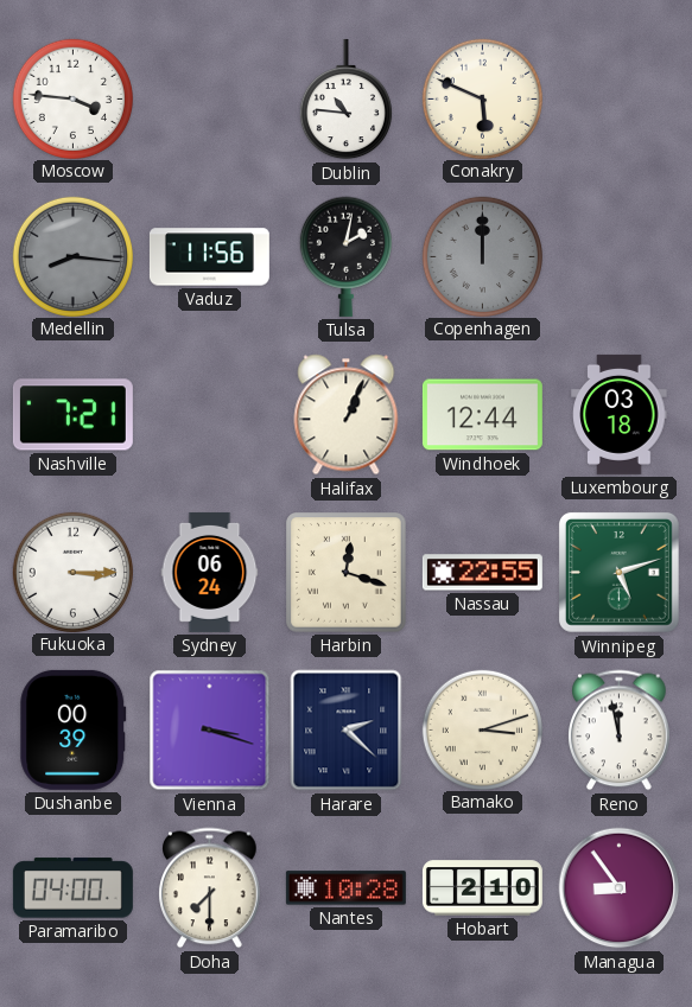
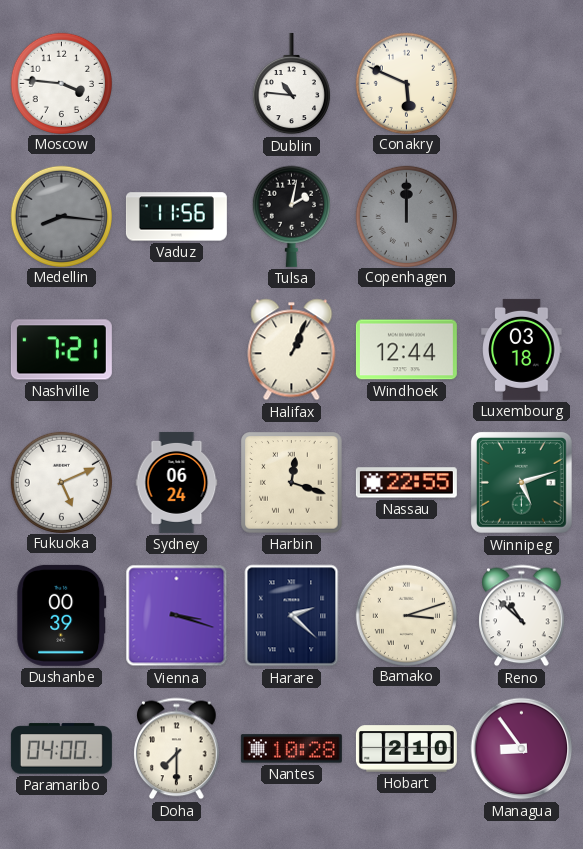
Fukuoka: 3:15 -> 5:11
Reno: 11:58 -> 10:52
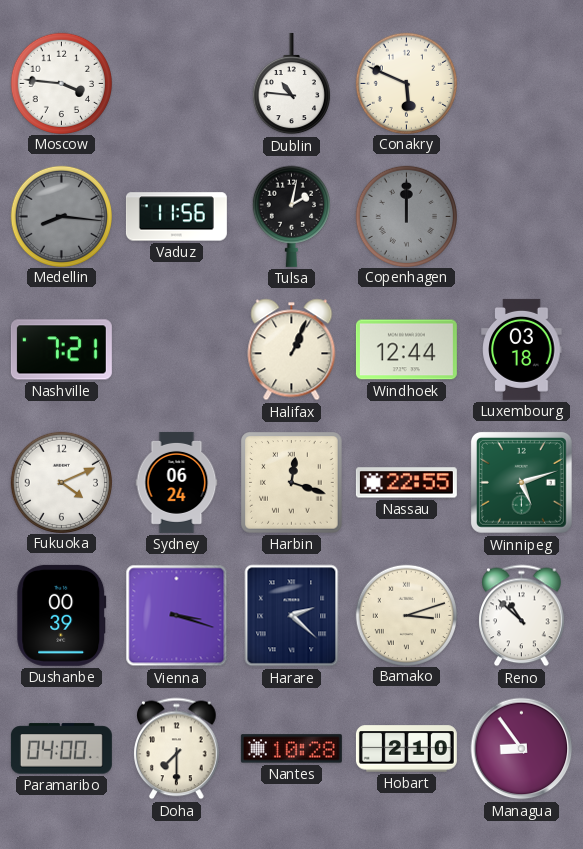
Fukuoka: 5:11 -> 4:11
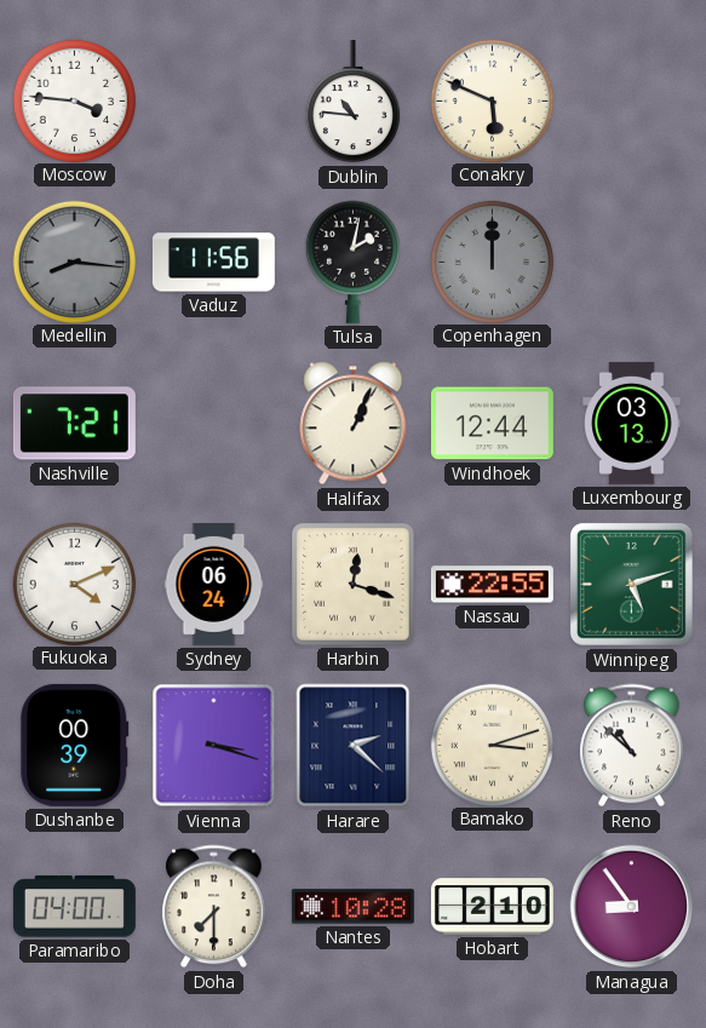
Luxembourg: 03:18 -> 03:13
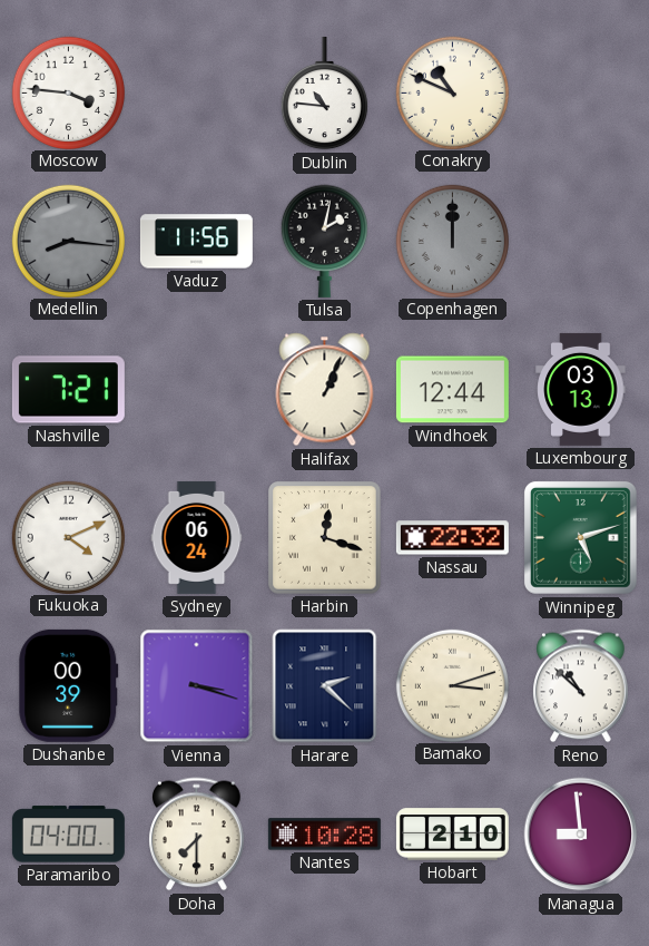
Conakry: 5:49 -> 10:49
Nassau: 22:55 -> 22:32
Managua: 8:54 -> 8:59
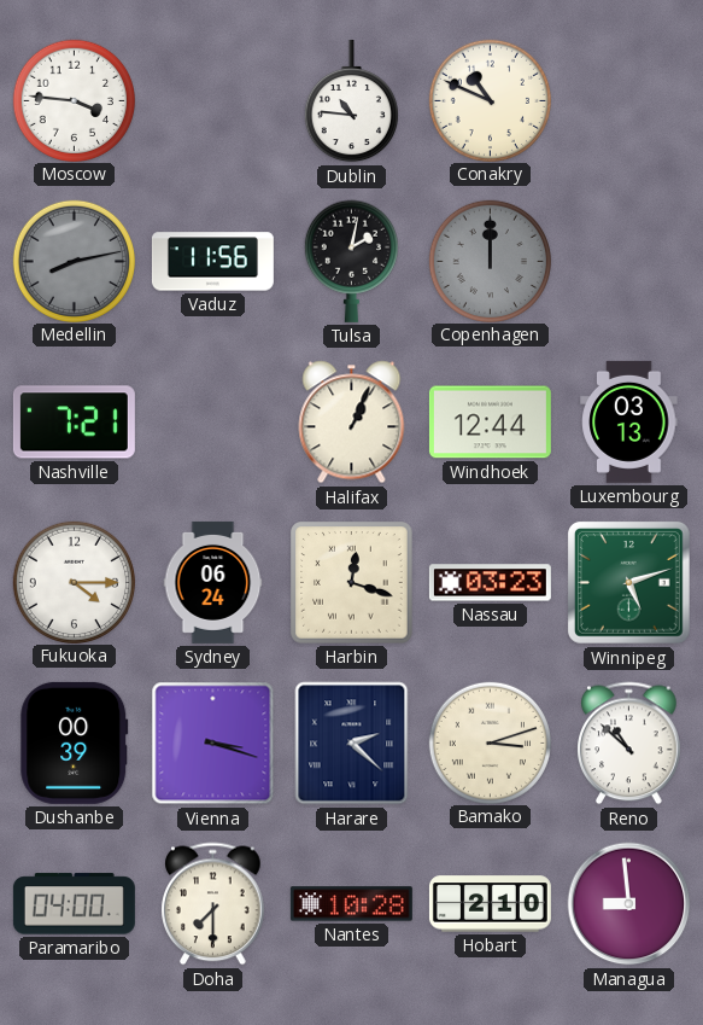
Medellin: 8:16 -> 8:13
Fukuoka: 4:11 -> 4:15
Nassau: 22:32 -> 03:23
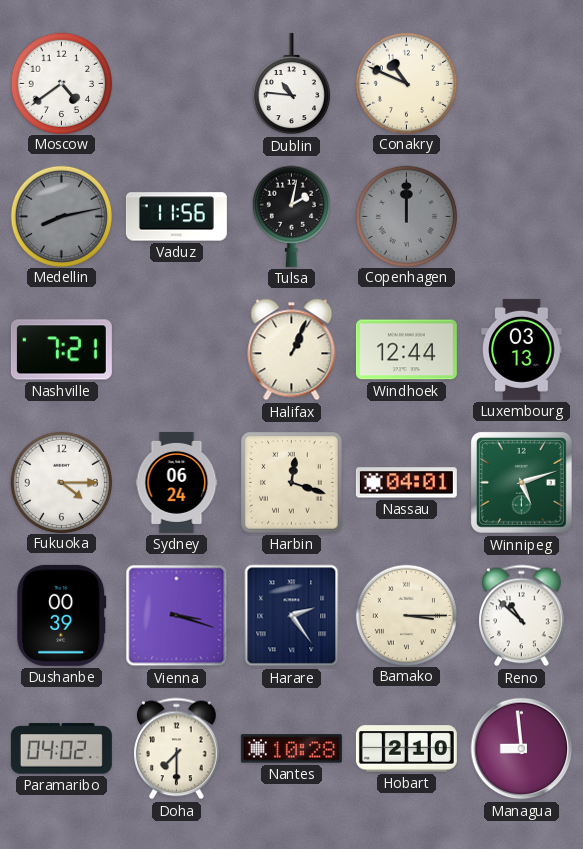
Moscow: 3:46 -> 4:39
Nassau: 03:23 -> 04:01
Harare: 2:22 -> 2:24
Bamako: 3:12 -> 3:15
Paramaribo: 04:00 -> 04:02
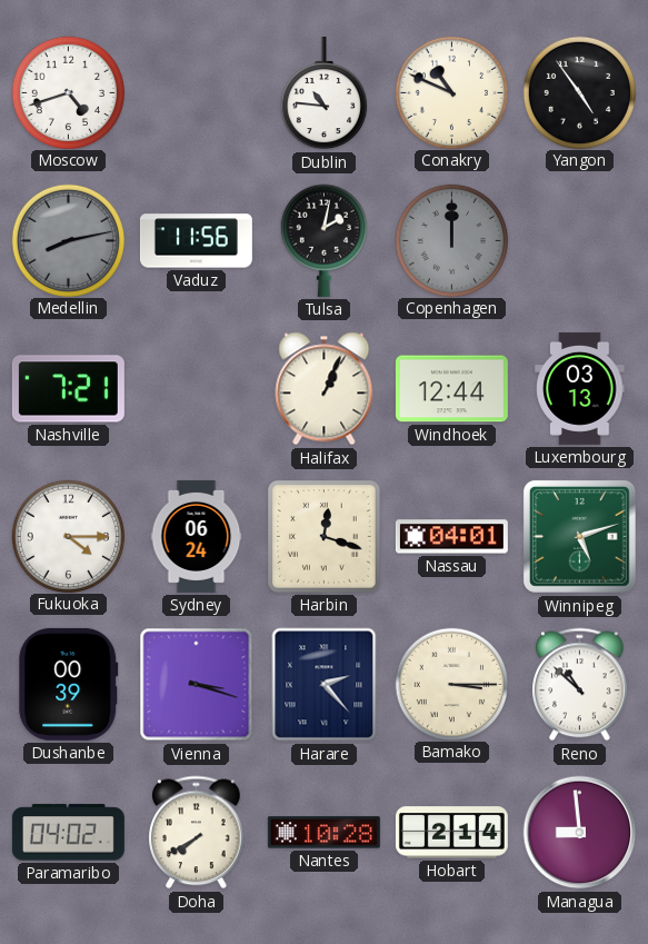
Moscow: 4:39 -> 4:42
Yangon: none -> 4:54
Harare: 2:24 -> 2:23
Doha: 7:30 -> 7:40
Hobart: 2:10 -> 2:14
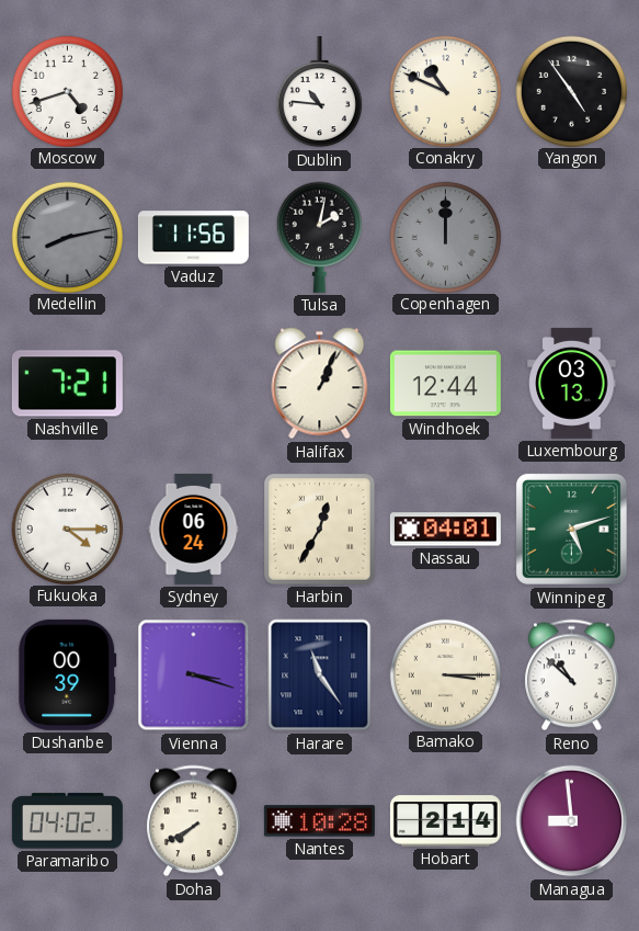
Harbin: 12:18 -> 12:35
Harare: 2:23 -> 11:24
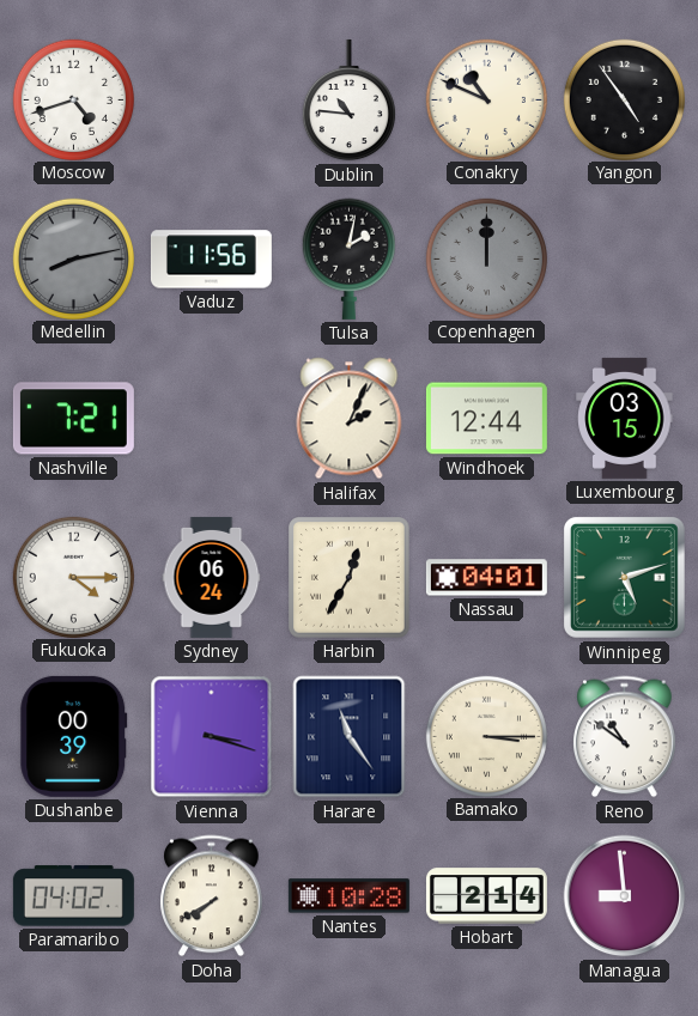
Halifax: 1:04 -> 2:04
Luxembourg: 03:13 -> 03:15
Reno: 10:52 -> 10:51
